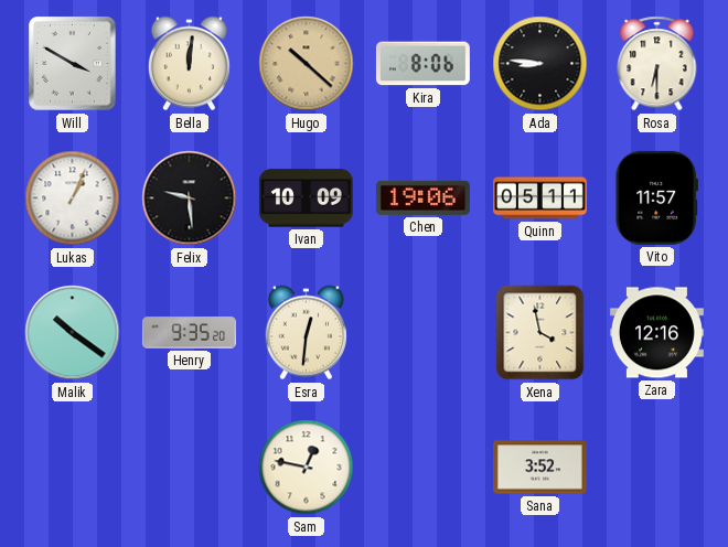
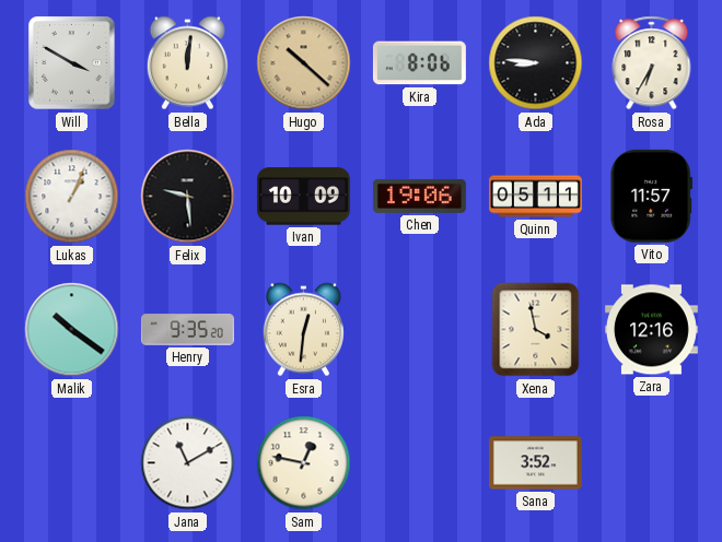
Rosa: 6:30 -> 6:35
Jana: none -> 11:10
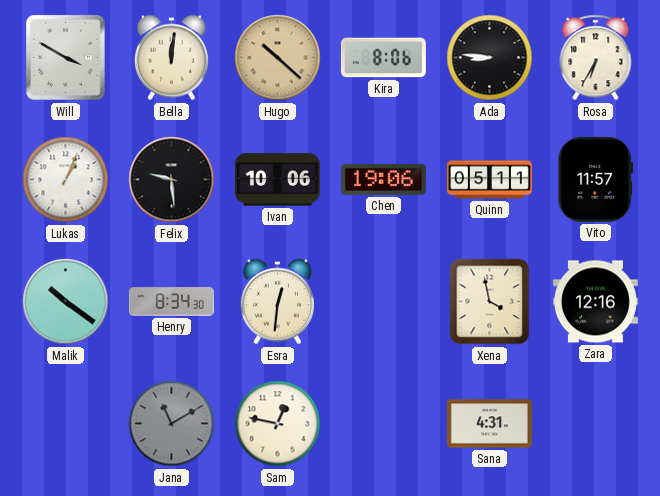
Ivan: 10:09 -> 10:06
Henry: 9:35 -> 8:34
Jana dial: white -> grey
Sana: 3:52 -> 4:31
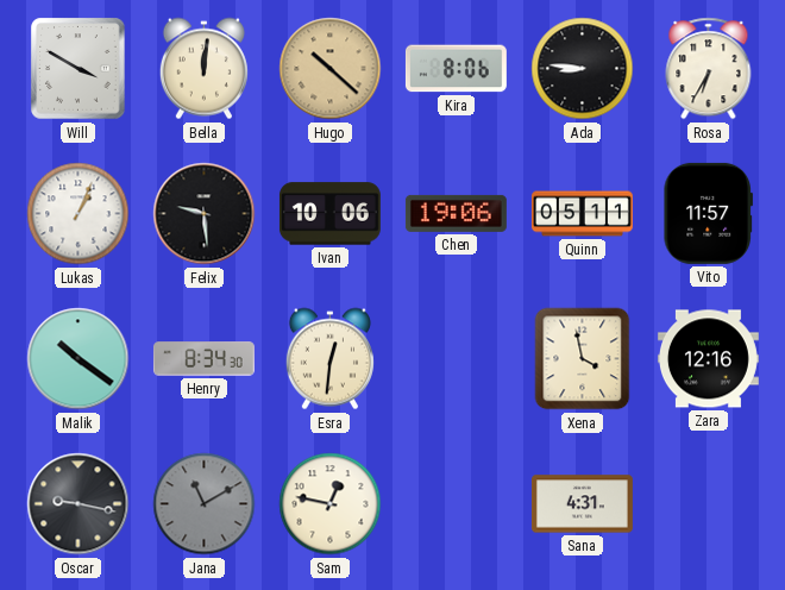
Oscar: none -> 9:17
